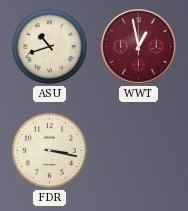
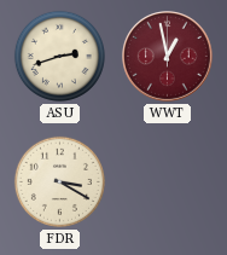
ASU: 10:42 -> 2:42
FDR: 3:17 -> 3:20
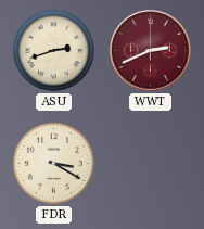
WWT: 12:58 -> 2:41
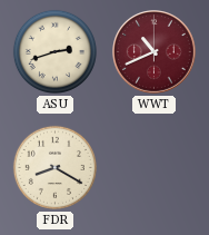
WWT: 2:41 -> 10:41
FDR: 3:20 -> 8:20
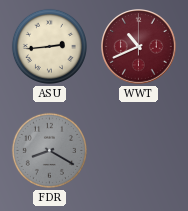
ASU: 2:42 -> 2:44
FDR dial: cream -> grey
